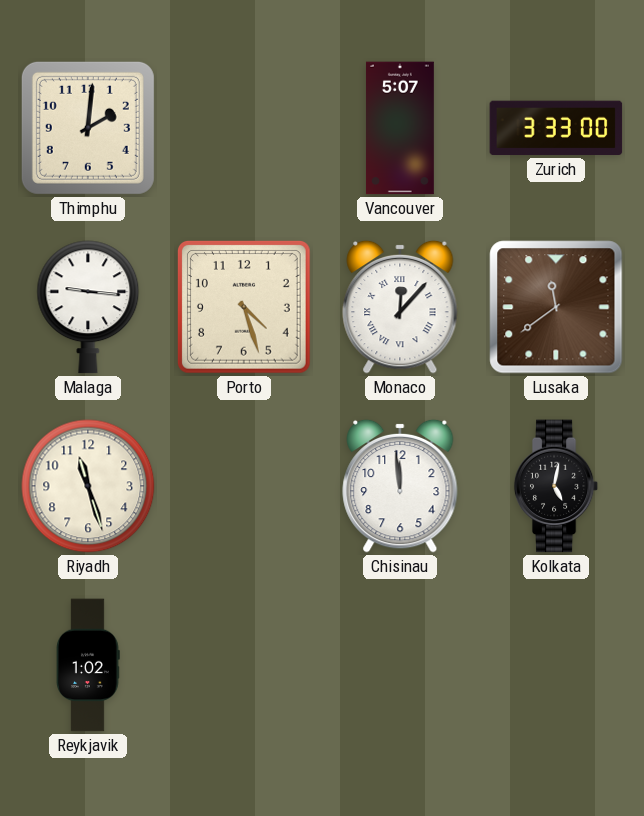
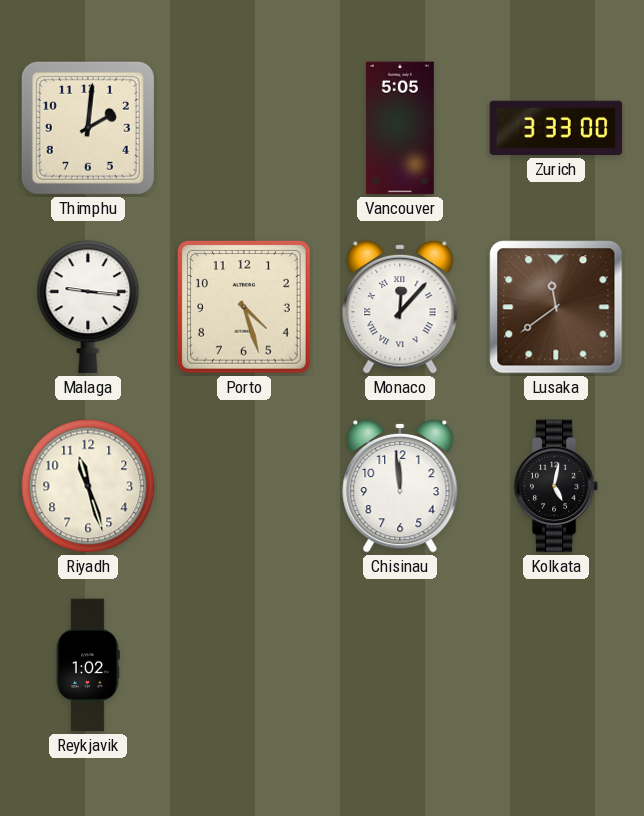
Vancouver: 5:07 -> 5:05
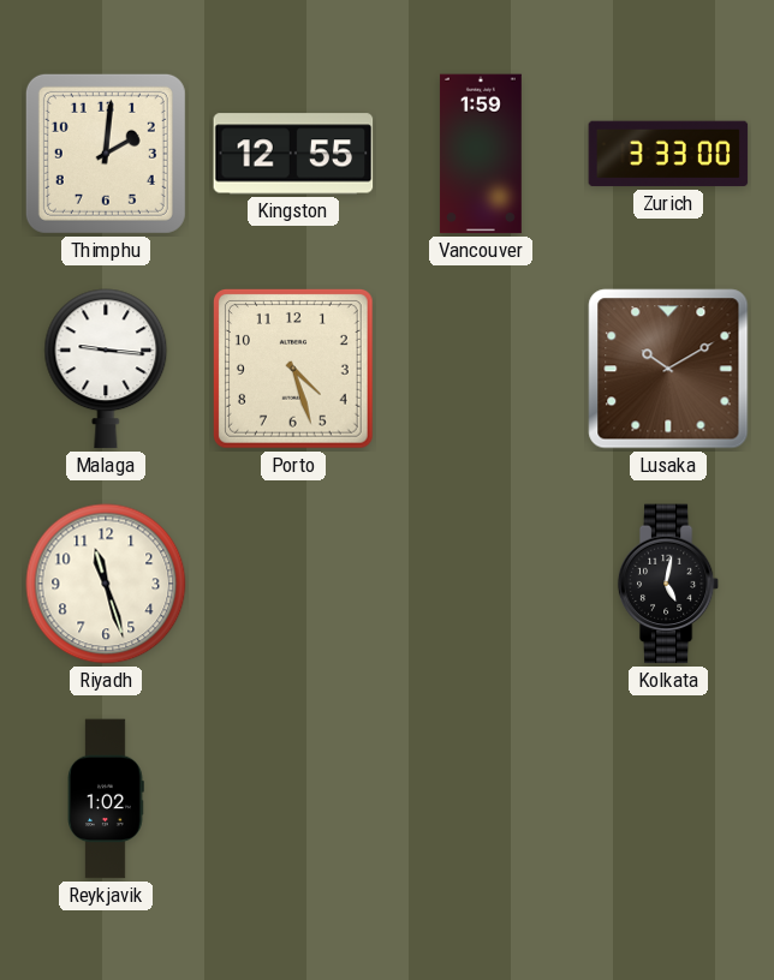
Kingston: none -> 12:55
Vancouver: 5:05 -> 1:59
Monaco: 12:07 -> none
Lusaka: 11:39 -> 10:10
Chisinau: 11:59 -> none
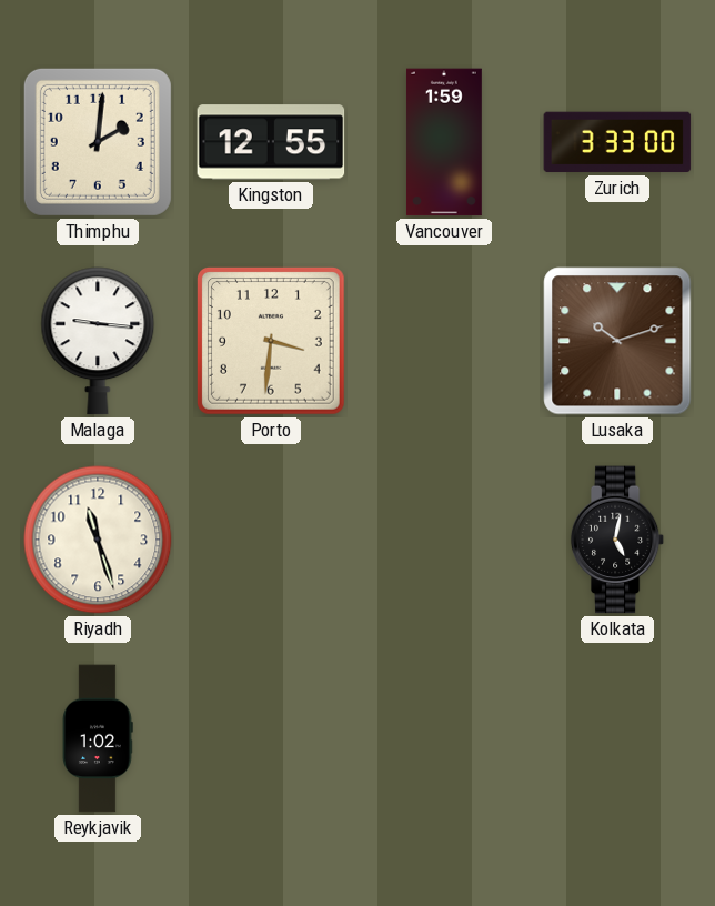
Porto: 4:27 -> 3:31
Lusaka: 10:10 -> 10:12
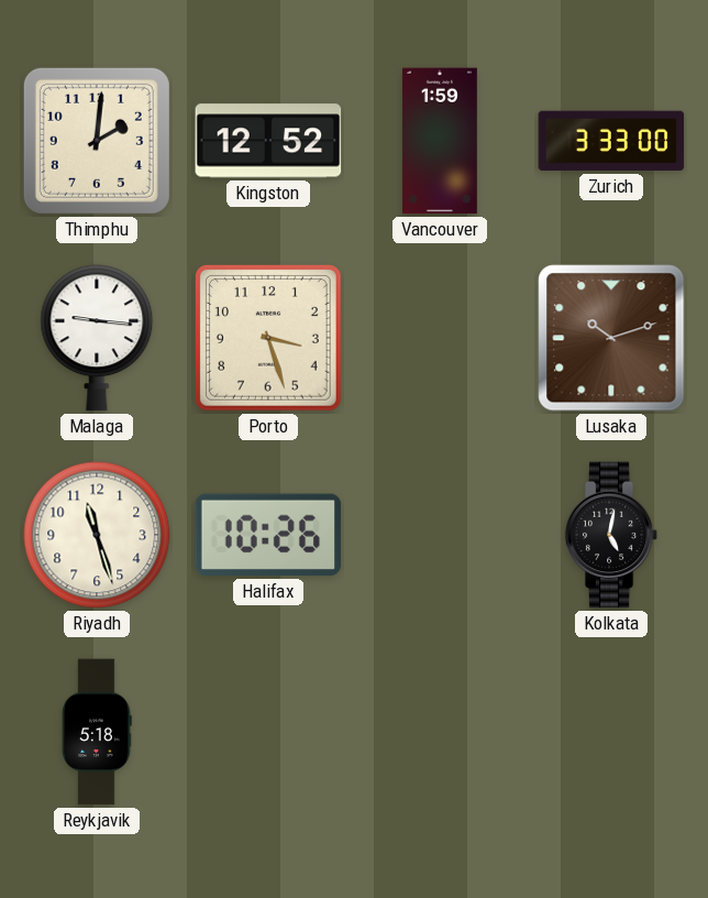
Kingston: 12:55 -> 12:52
Porto: 3:31 -> 3:27
Halifax: none -> 10:26
Reykjavik: 1:02 -> 5:18
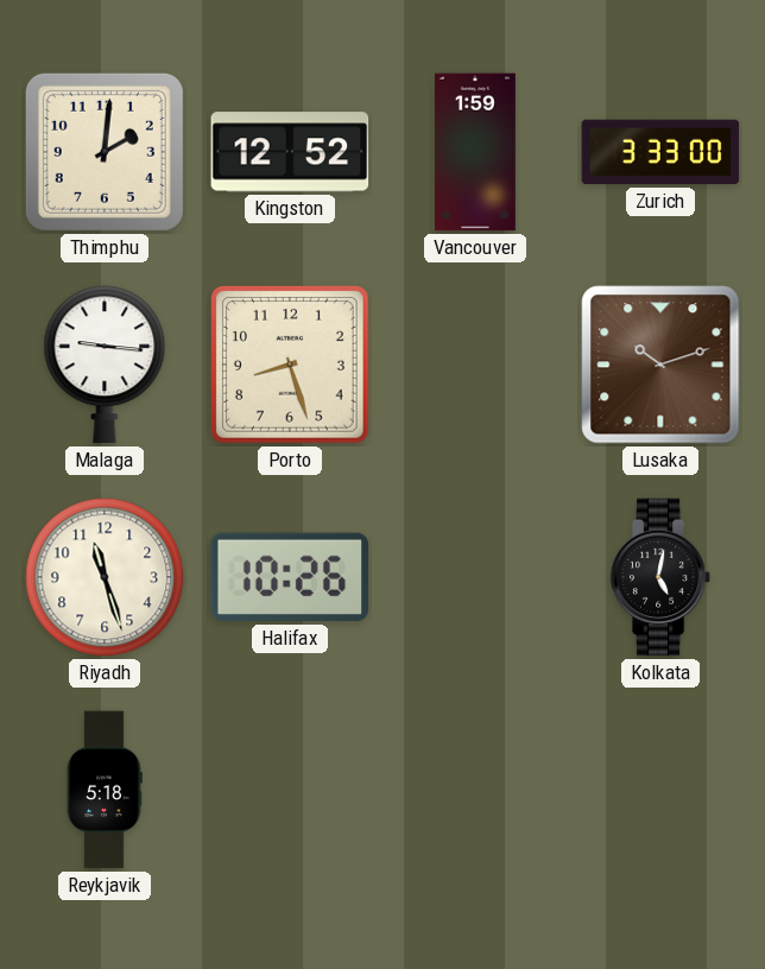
Porto: 3:27 -> 8:27
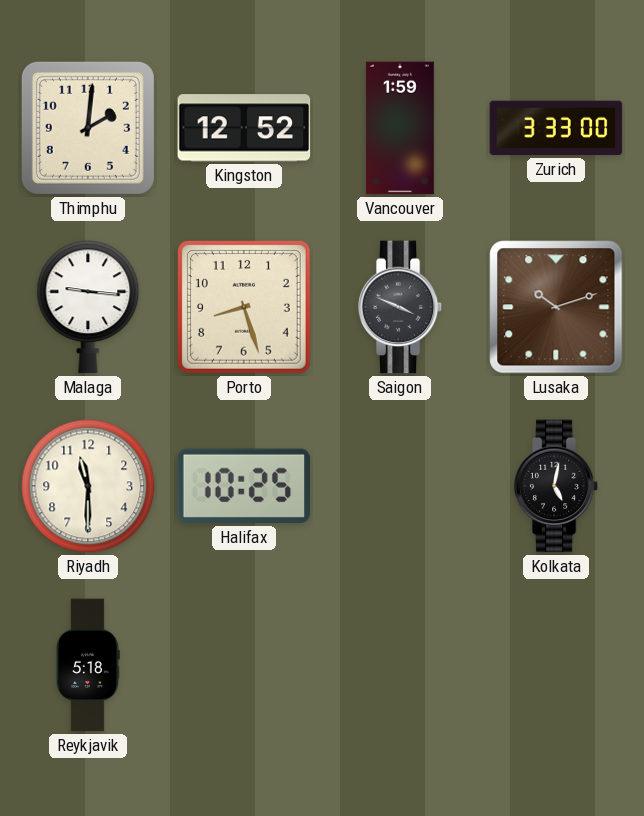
Saigon: none -> 3:49
Riyadh: 11:27 -> 11:30
Halifax: 10:26 -> 10:25
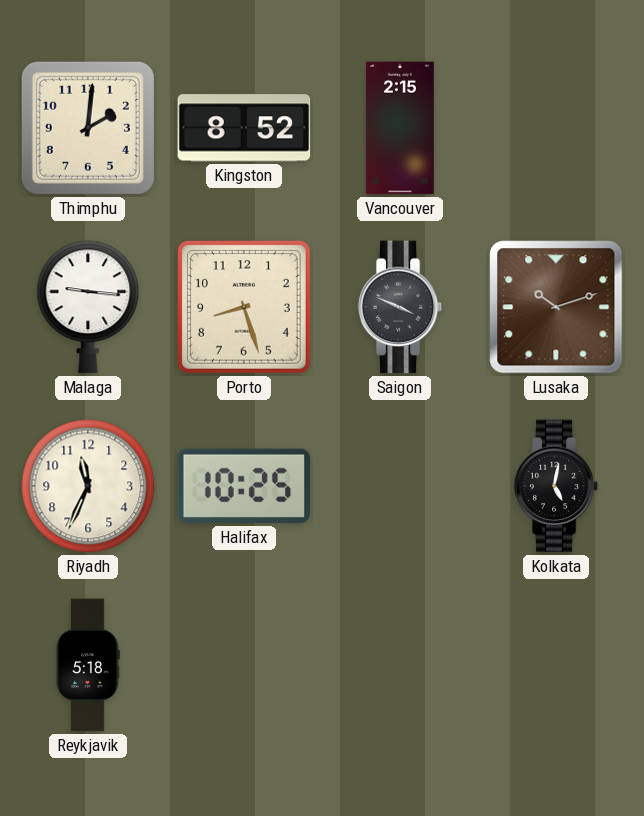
Kingston: 12:52 -> 8:52
Vancouver: 1:59 -> 2:15
Zurich: 3:33 -> none
Riyadh: 11:30 -> 11:34
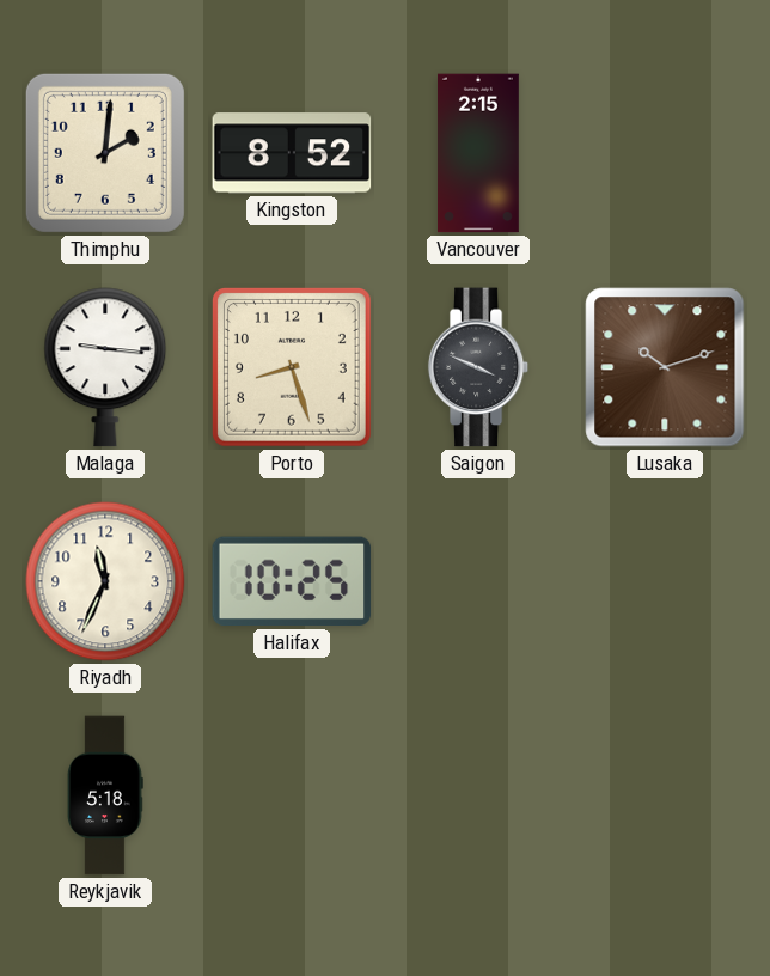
Kolkata: 5:02 -> none
